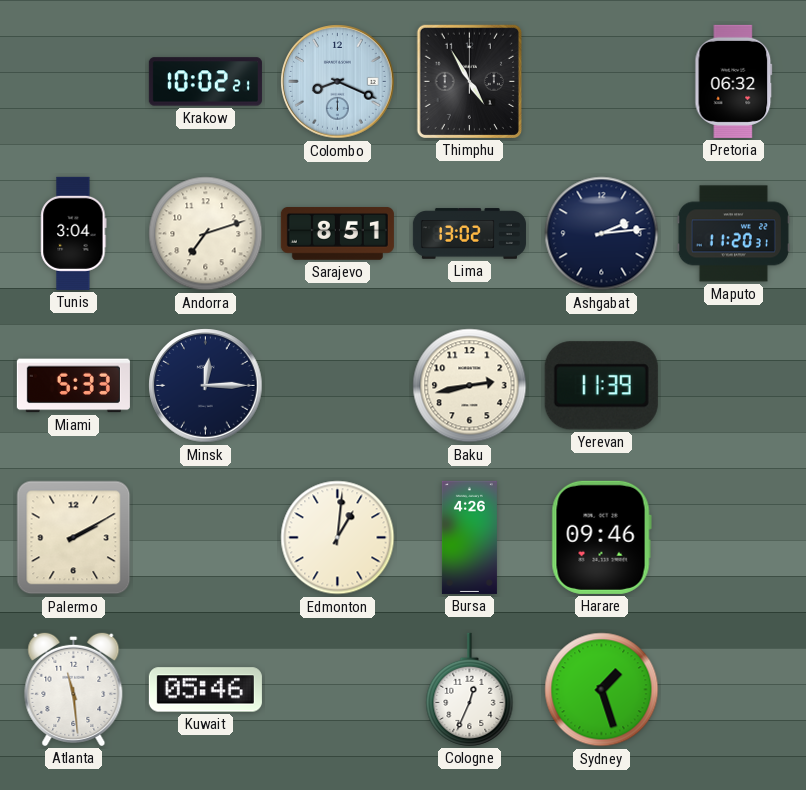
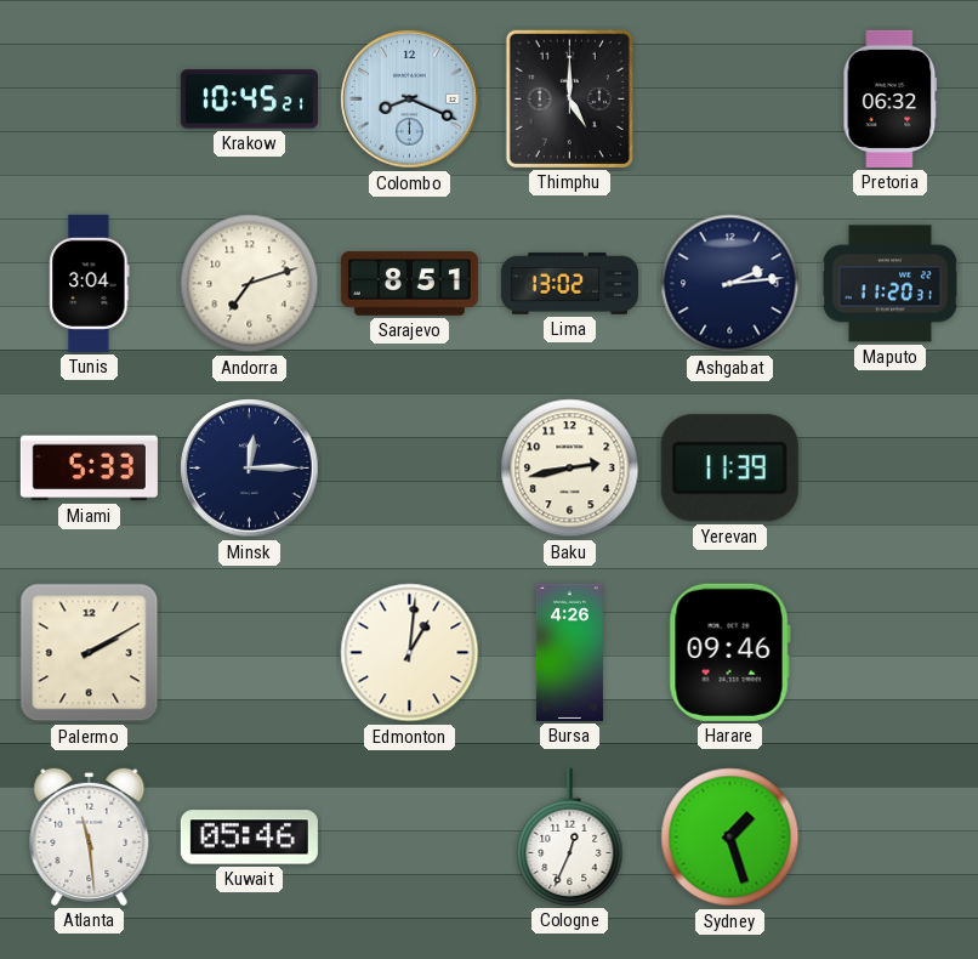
Krakow: 10:02 -> 10:45
Thimphu: 4:55 -> 5:00
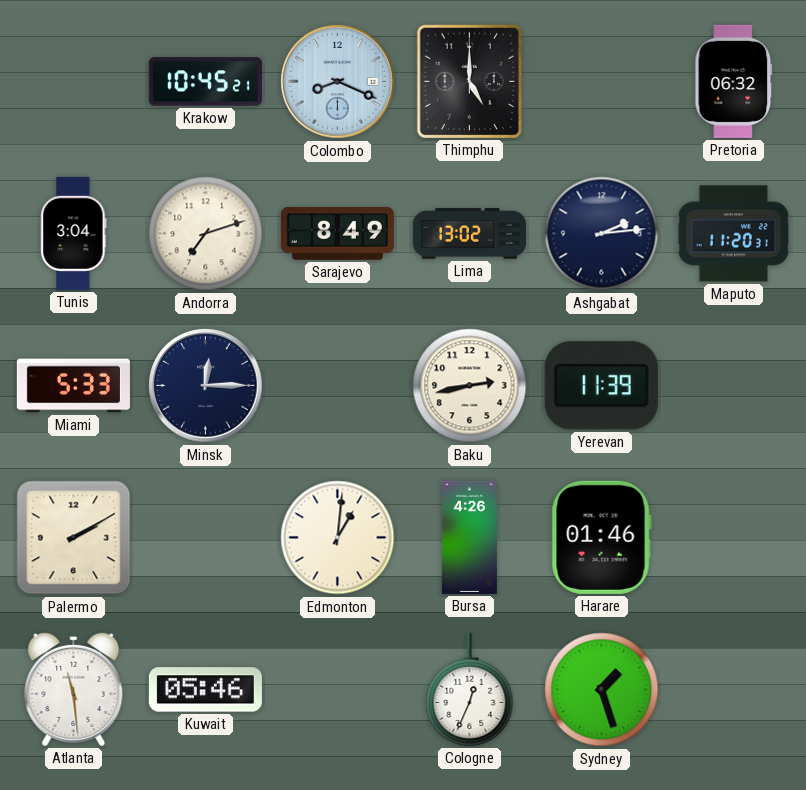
Sarajevo: 8:51 -> 8:49
Harare: 09:46 -> 01:46
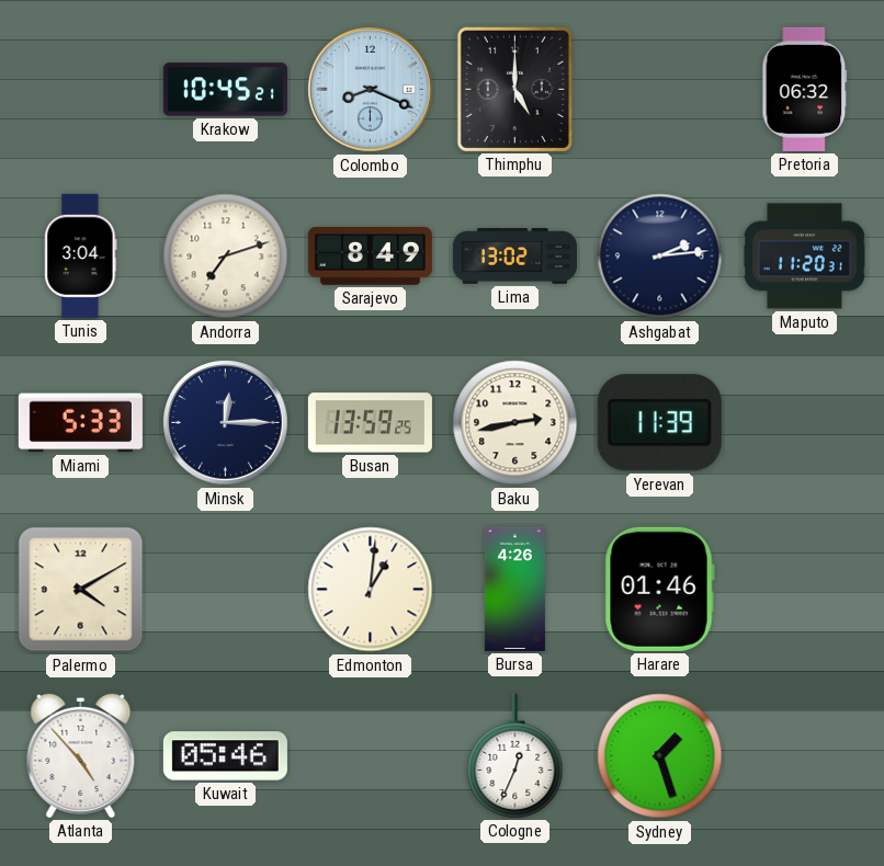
Busan: none -> 13:59
Palermo: 2:10 -> 4:10
Atlanta: 11:29 -> 4:53
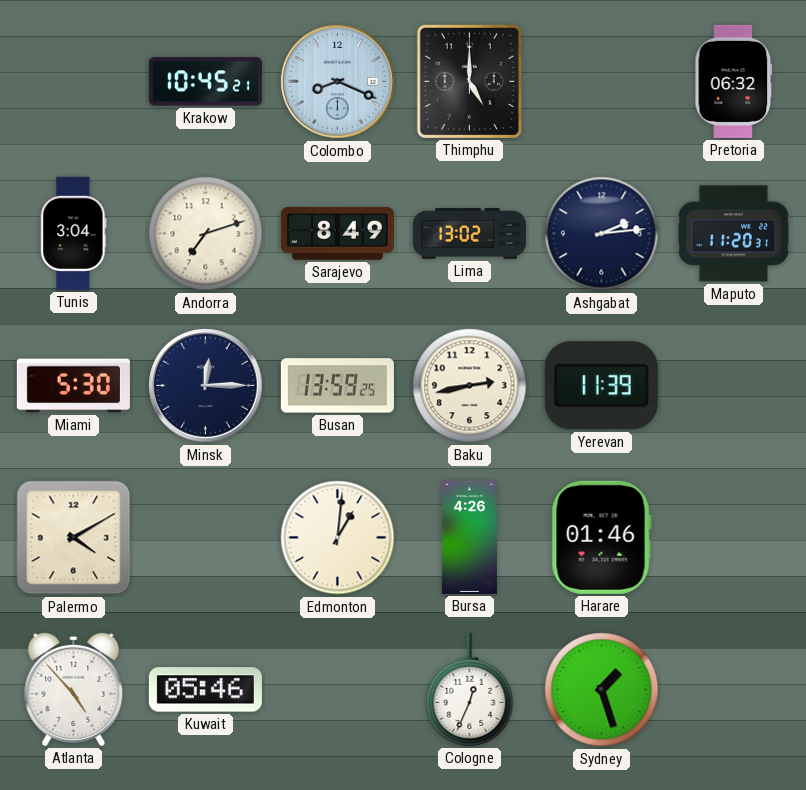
Miami: 5:33 -> 5:30
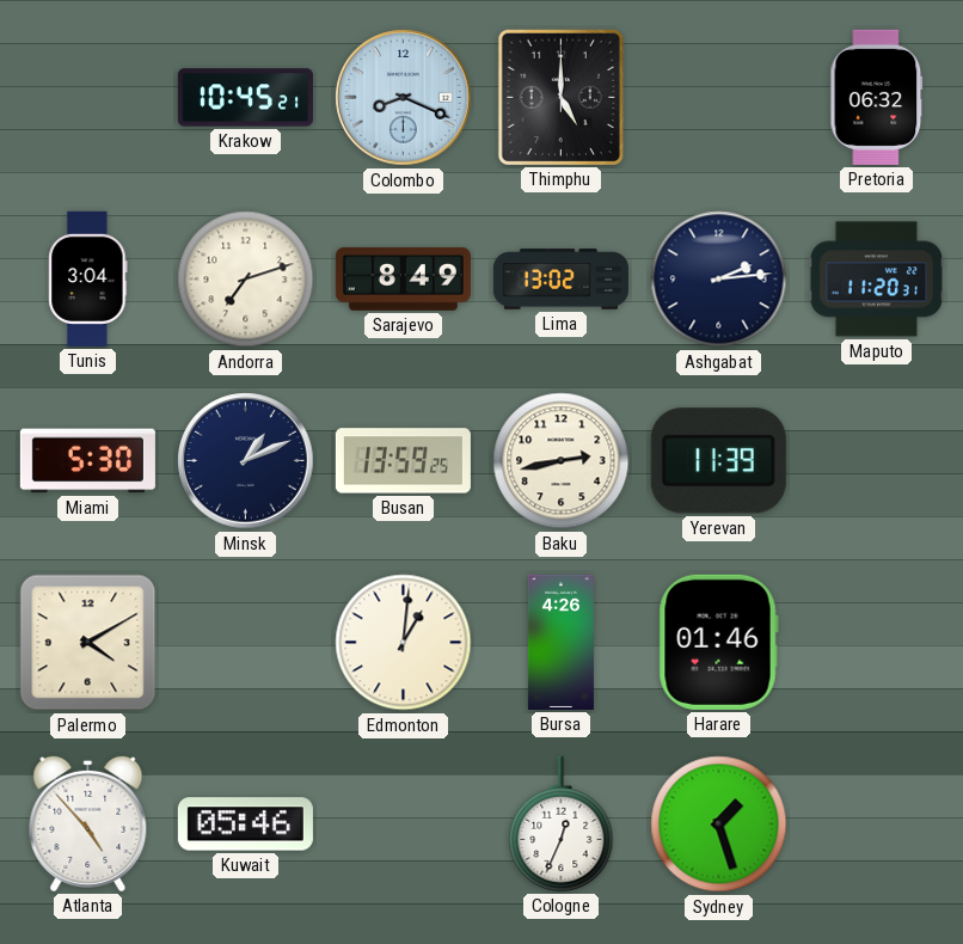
Minsk: 12:15 -> 1:11
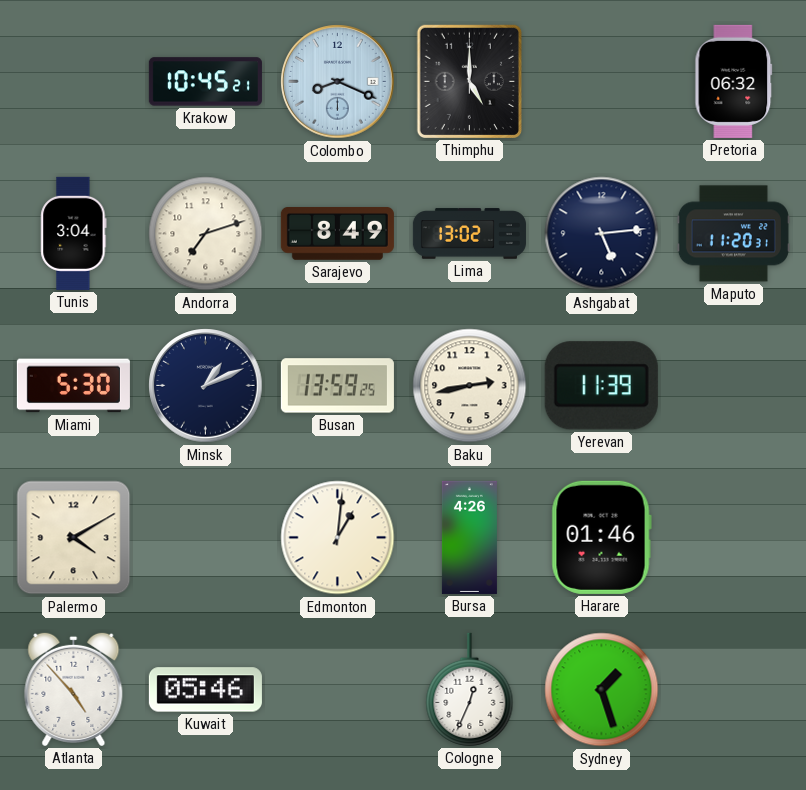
Ashgabat: 2:14 -> 5:14
